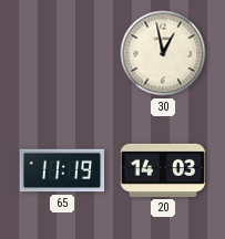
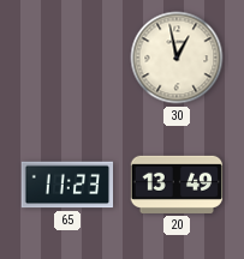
65: 11:19 -> 11:23
20: 14:03 -> 13:49
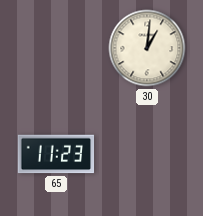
30: 12:58 -> 1:01
20: 13:49 -> none
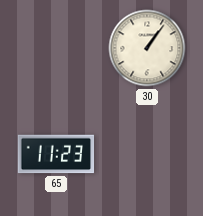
30: 1:01 -> 1:06
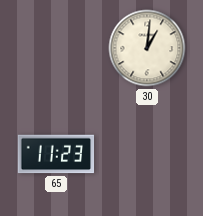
30: 1:06 -> 1:01
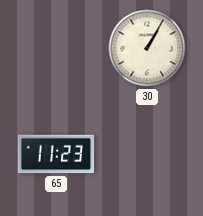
30: 1:01 -> 1:05
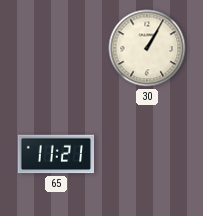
65: 11:23 -> 11:21
